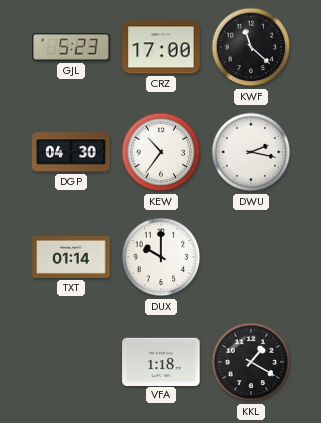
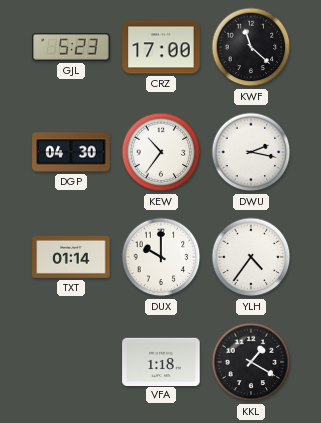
YLH: none -> 4:36
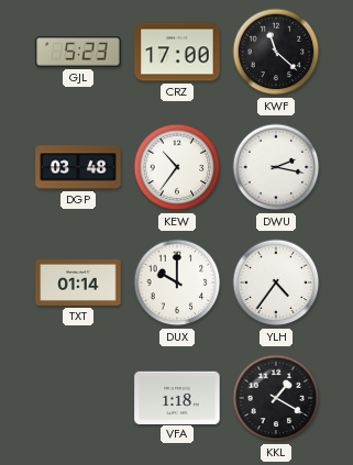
DGP: 04:30 -> 03:48
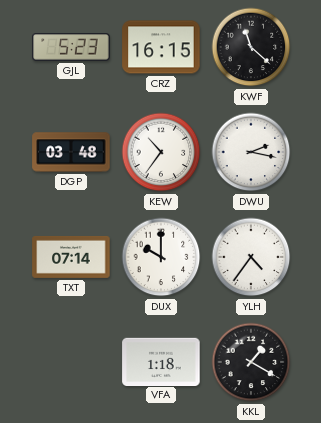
CRZ: 17:00 -> 16:15
TXT: 01:14 -> 07:14
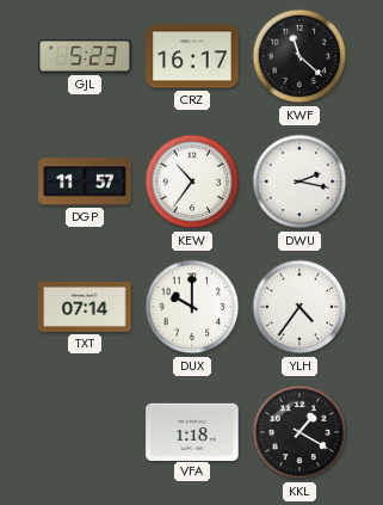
CRZ: 16:15 -> 16:17
DGP: 03:48 -> 11:57
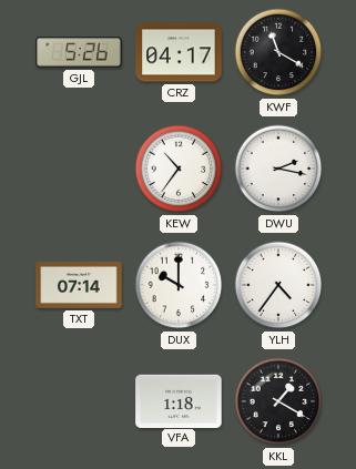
GJL: 5:23 -> 5:26
CRZ: 16:17 -> 04:17
KWF: 11:22 -> 11:20
DGP: 11:57 -> none
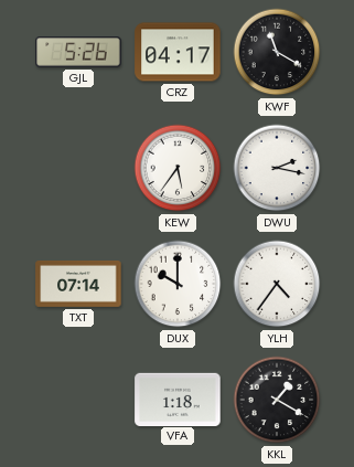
KEW: 10:36 -> 5:36
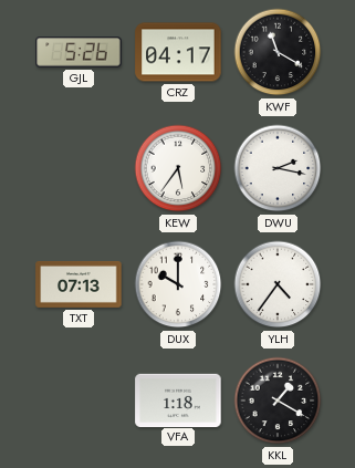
TXT: 07:14 -> 07:13
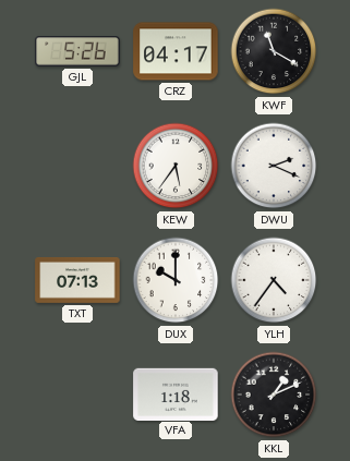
DWU: 2:17 -> 2:19
KKL: 1:20 -> 1:11
